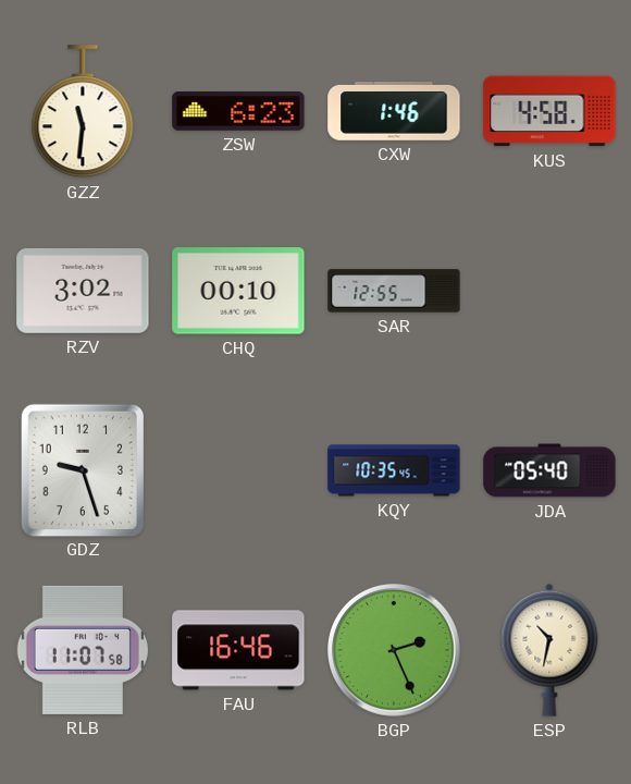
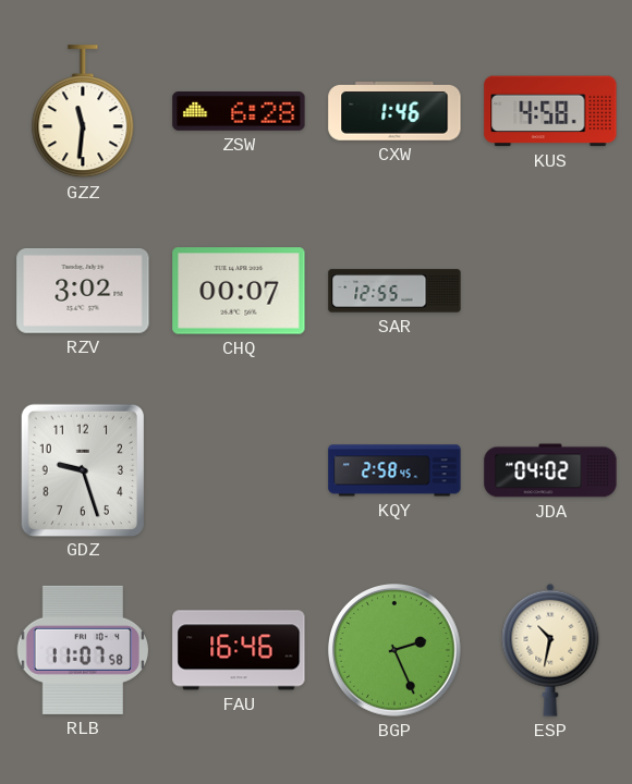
ZSW: 6:23 -> 6:28
CHQ: 00:10 -> 00:07
KQY: 10:35 -> 2:58
JDA: 05:40 -> 04:02
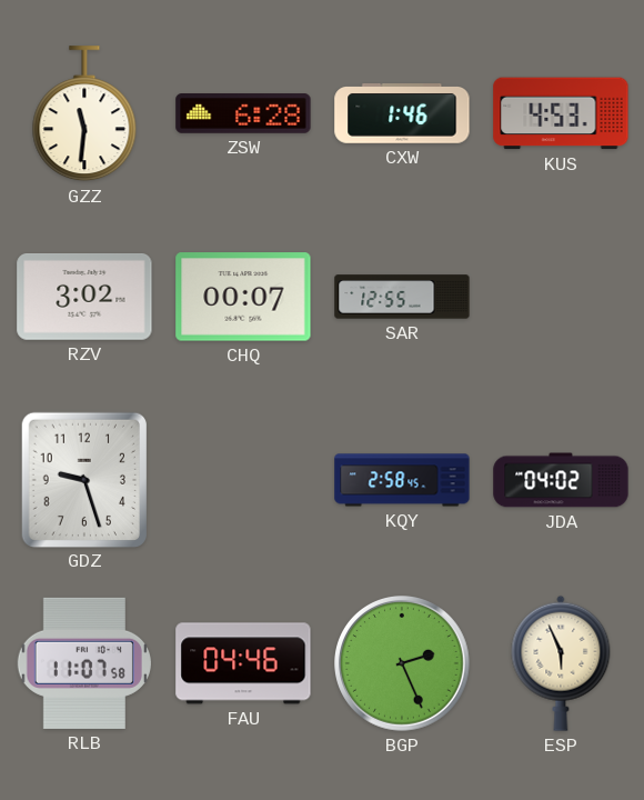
KUS: 4:58 -> 4:53
FAU: 16:46 -> 04:46
ESP: 10:32 -> 5:56
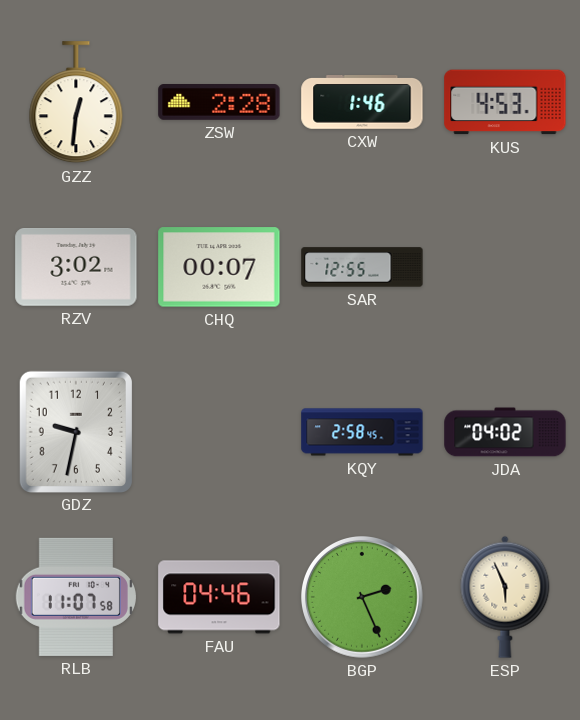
GZZ: 11:31 -> 12:31
ZSW: 6:28 -> 2:28
GDZ: 9:27 -> 9:32
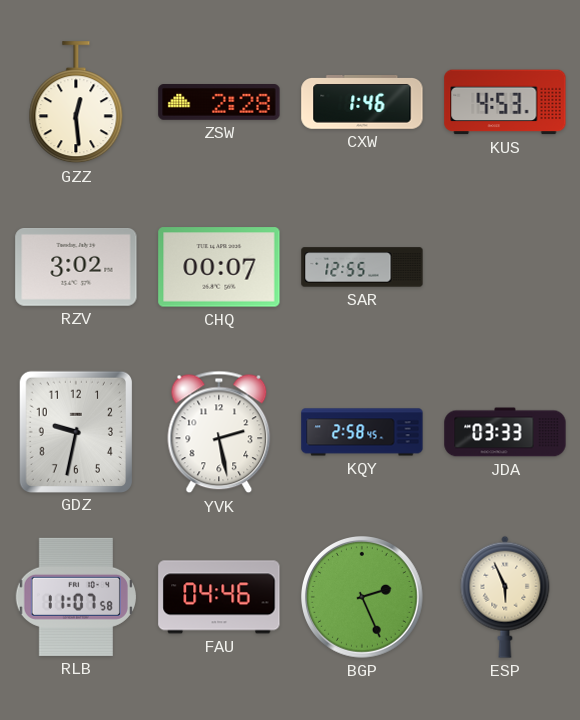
GZZ: 12:31 -> 12:29
YVK: none -> 2:28
JDA: 04:02 -> 03:33
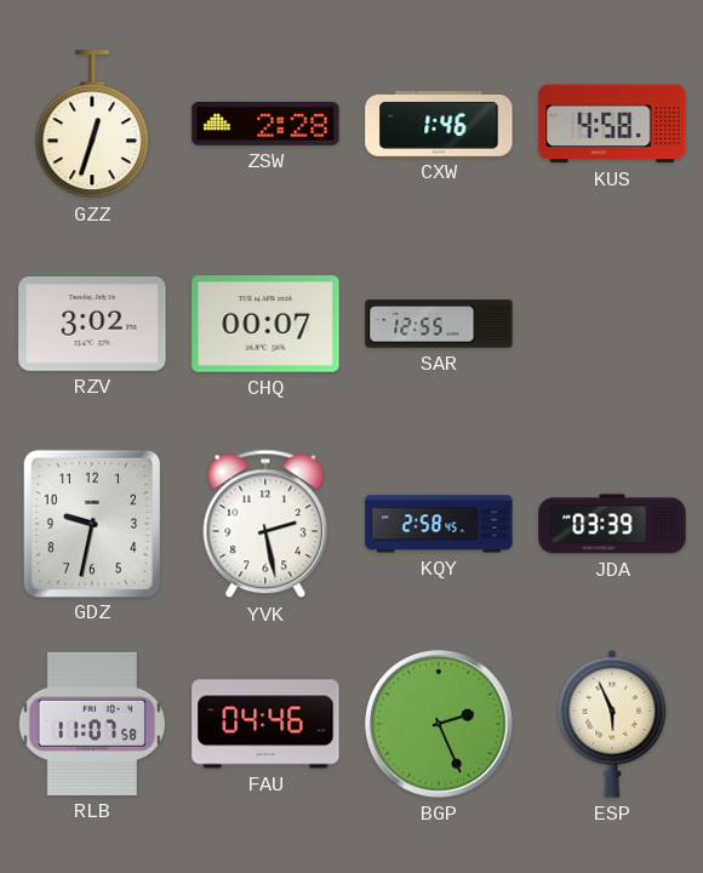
GZZ: 12:29 -> 12:33
KUS: 4:53 -> 4:58
JDA: 03:33 -> 03:39
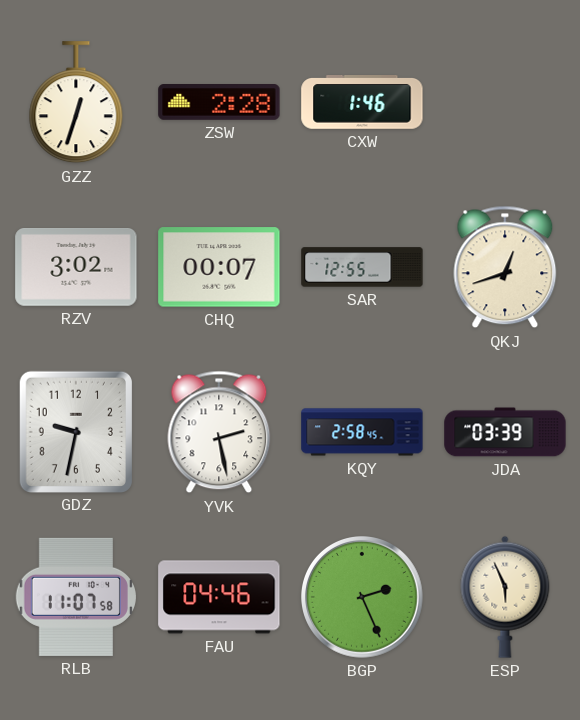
KUS: 4:58 -> none
QKJ: none -> 12:42
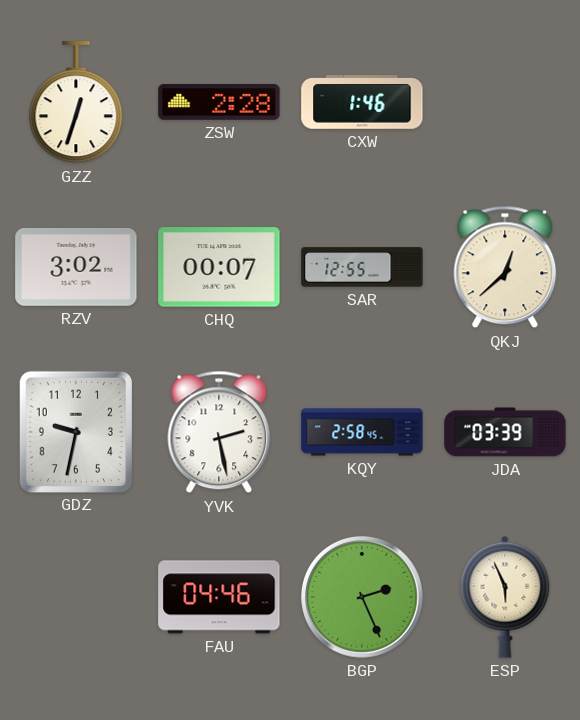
QKJ: 12:42 -> 12:38
RLB: 11:07 -> none
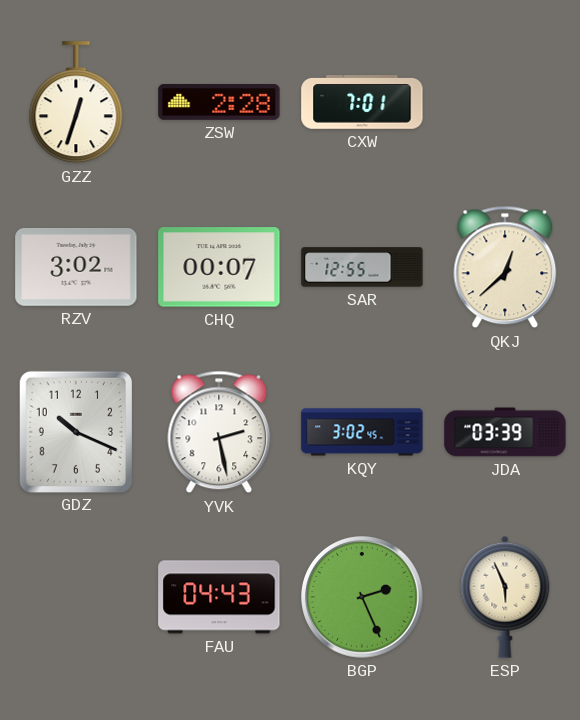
CXW: 1:46 -> 7:01
GDZ: 9:32 -> 10:19
KQY: 2:58 -> 3:02
FAU: 04:46 -> 04:43
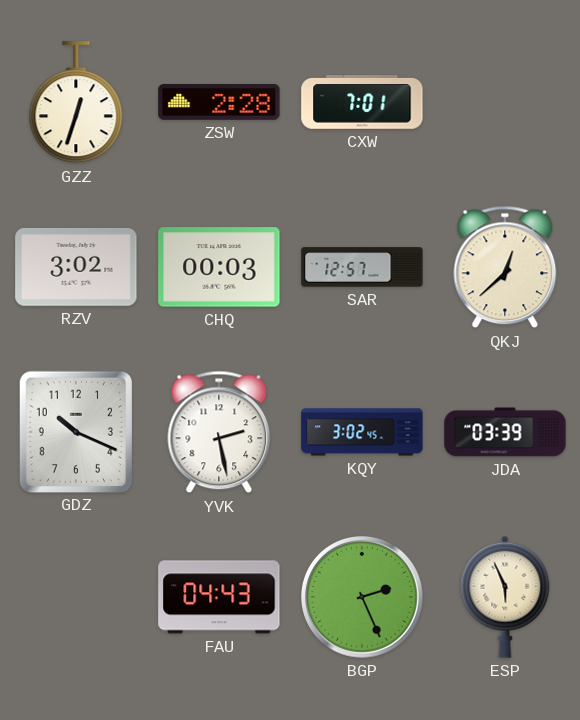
CHQ: 00:07 -> 00:03
SAR: 12:55 -> 12:57
